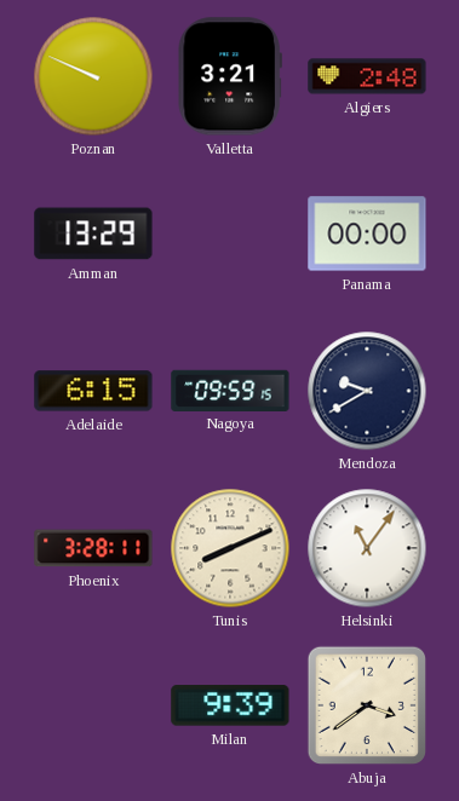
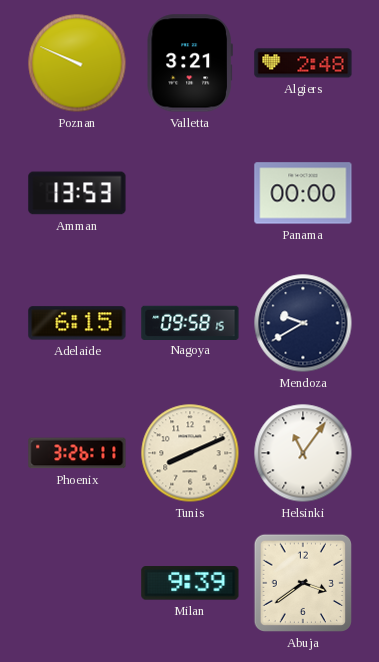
Amman: 13:29 -> 13:53
Nagoya: 09:59 -> 09:58
Phoenix: 3:28 -> 3:26
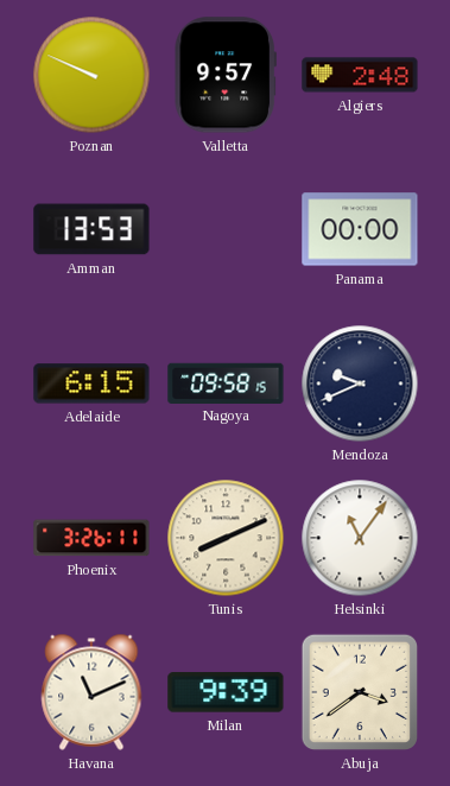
Valletta: 3:21 -> 9:57
Mendoza: 9:40 -> 9:41
Havana: none -> 11:11
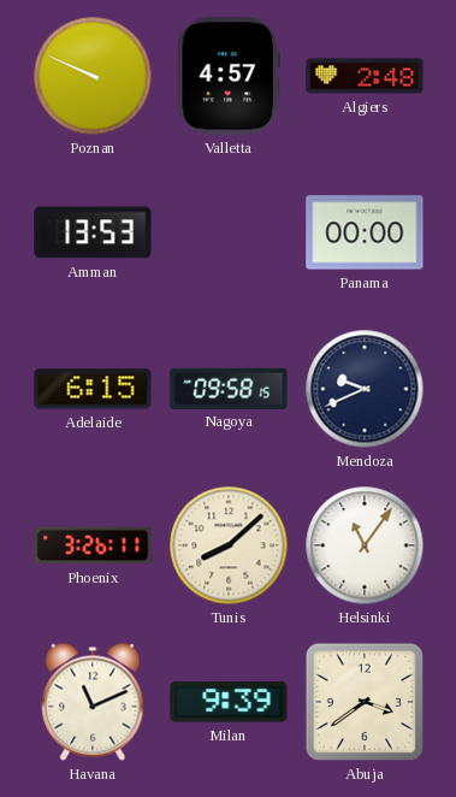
Valletta: 9:57 -> 4:57
Tunis: 8:11 -> 8:08
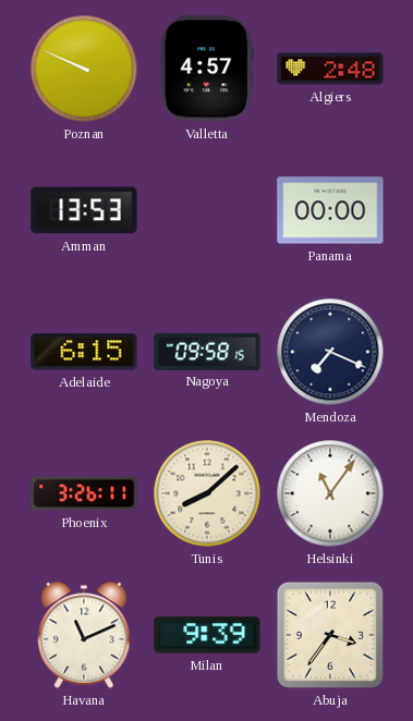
Mendoza: 9:41 -> 7:19
Abuja: 3:39 -> 3:36
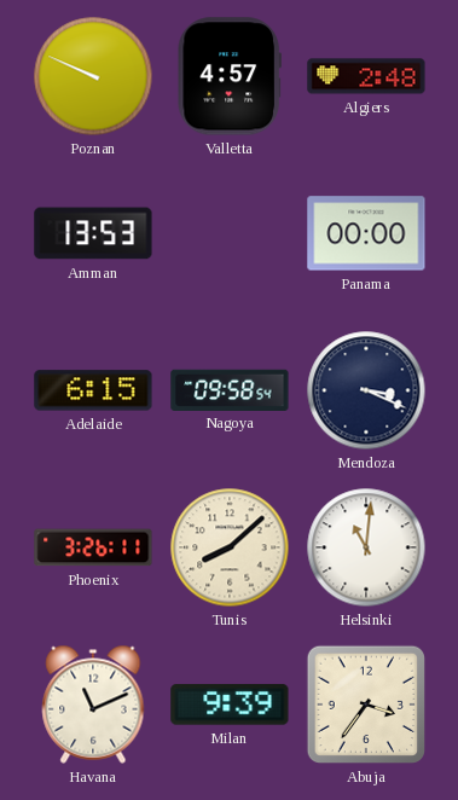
Nagoya: 09:58:15 -> 09:58:54
Mendoza: 7:19 -> 3:19
Helsinki: 11:06 -> 11:01
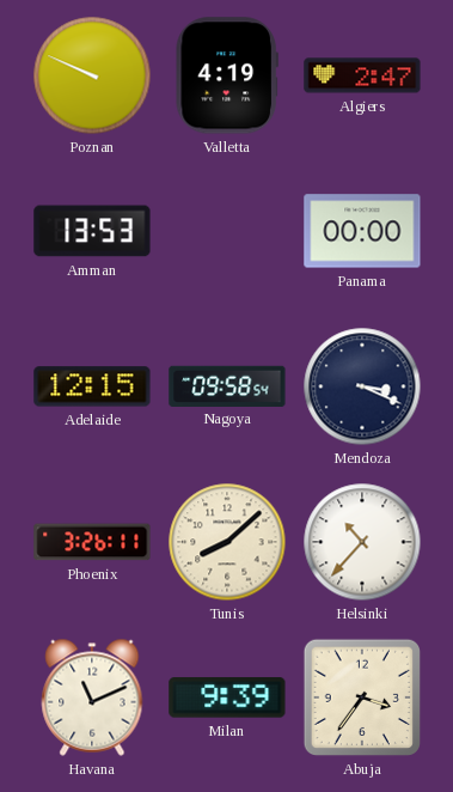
Valletta: 4:57 -> 4:19
Algiers: 2:48 -> 2:47
Adelaide: 6:15 -> 12:15
Helsinki: 11:01 -> 10:37
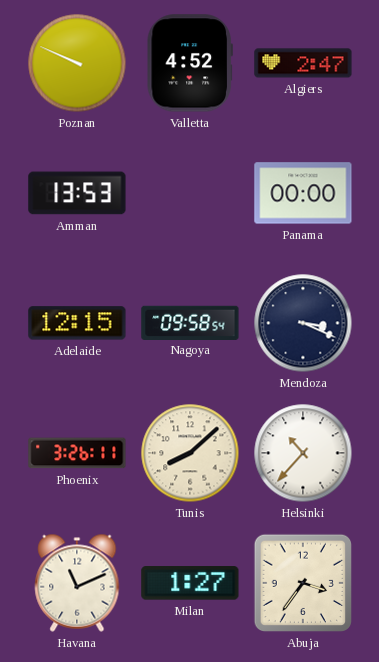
Valletta: 4:19 -> 4:52
Milan: 9:39 -> 1:27
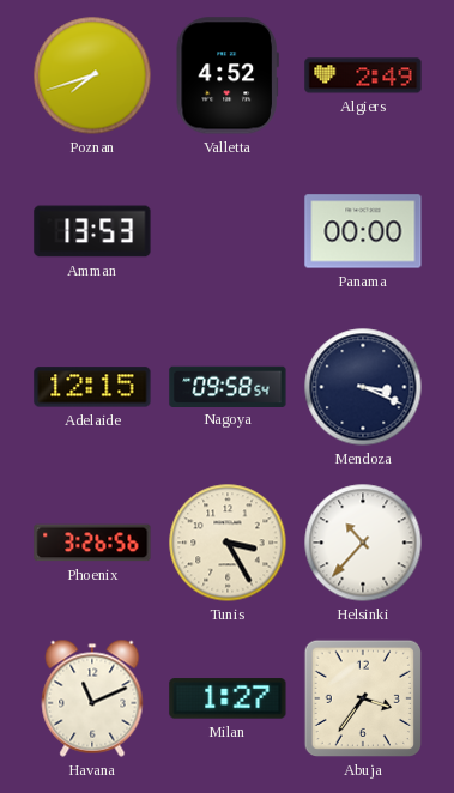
Poznan: 9:49 -> 7:42
Algiers: 2:47 -> 2:49
Phoenix: 3:26:11 -> 3:26:56
Tunis: 8:08 -> 3:25
